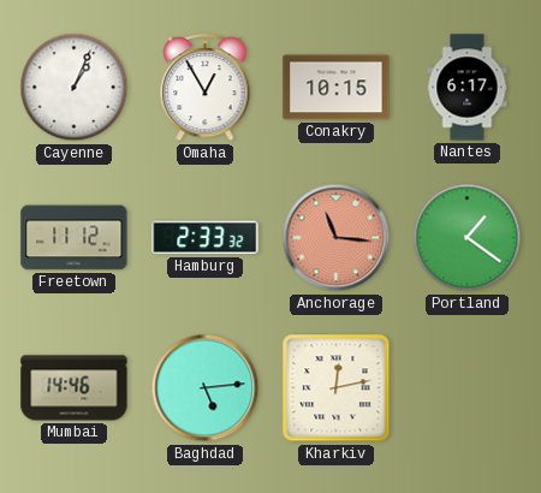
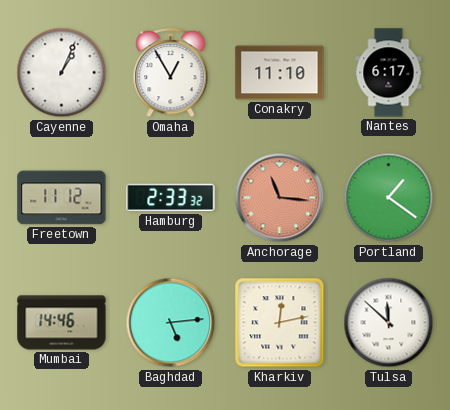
Conakry: 10:15 -> 11:10
Tulsa: none -> 11:52
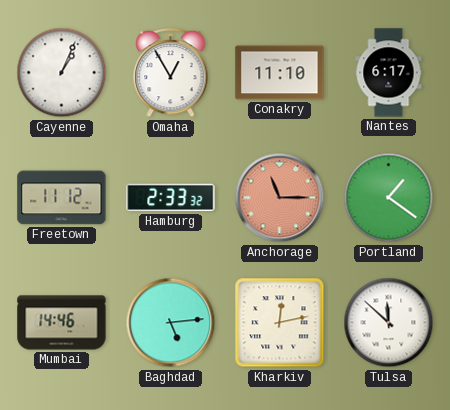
Anchorage: 11:16 -> 11:15
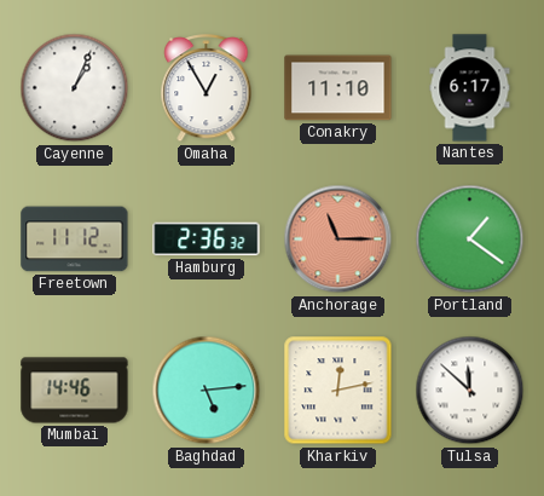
Hamburg: 2:33 -> 2:36
